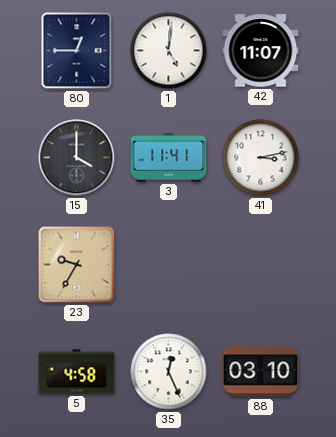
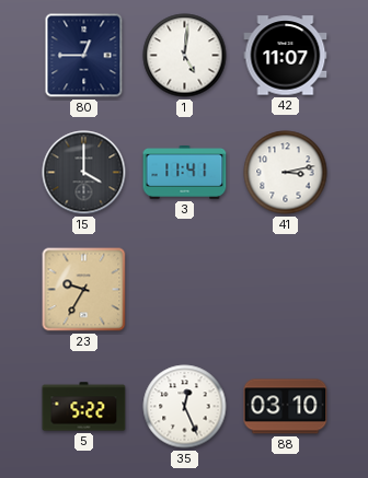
5: 4:58 -> 5:22
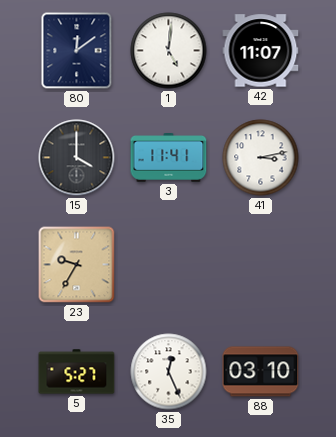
80: 12:45 -> 12:09
5: 5:22 -> 5:27
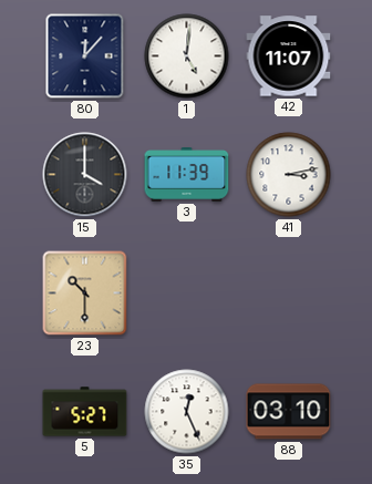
80: 12:09 -> 12:07
3: 11:41 -> 11:39
23: 9:35 -> 10:30
